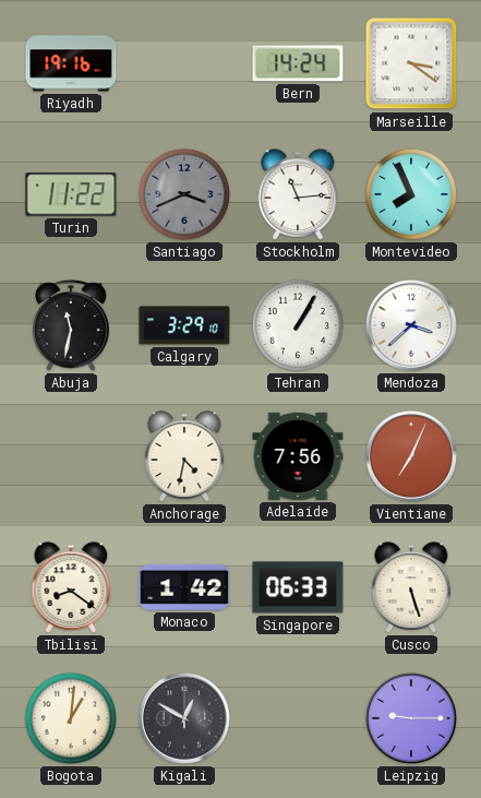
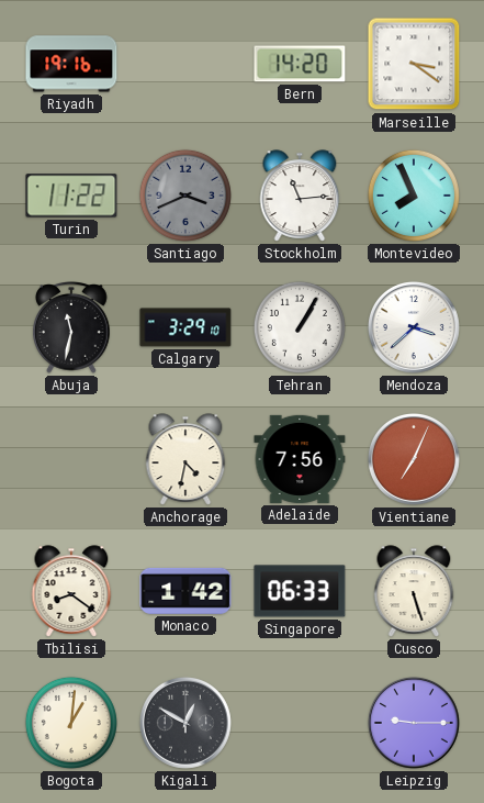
Bern: 14:24 -> 14:20
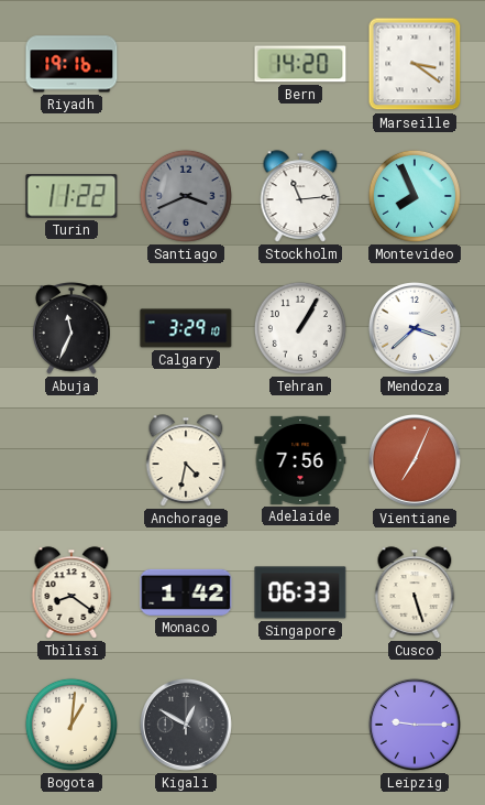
Abuja: 11:32 -> 11:34
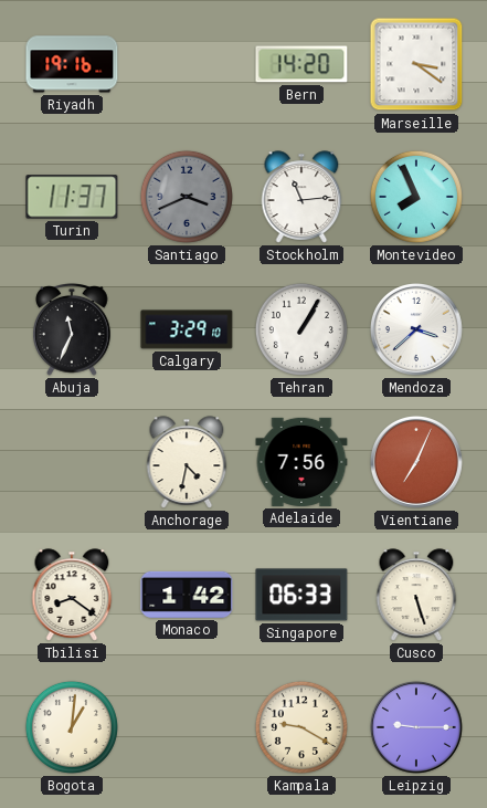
Turin: 11:22 -> 11:37
Kigali: 12:50 -> none
Kampala: none -> 9:20
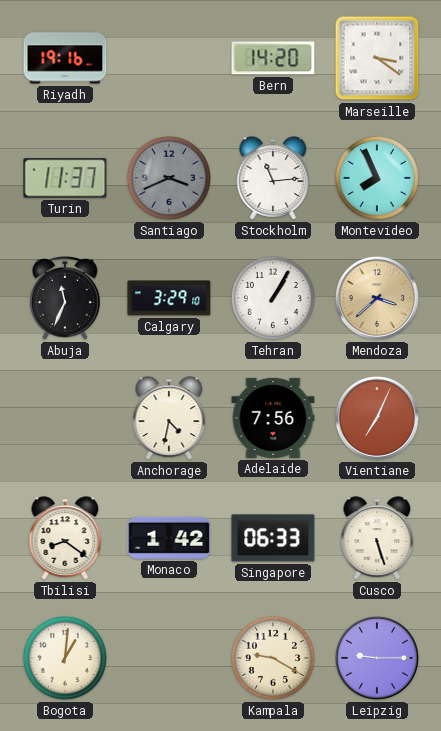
Mendoza dial: white -> champagne
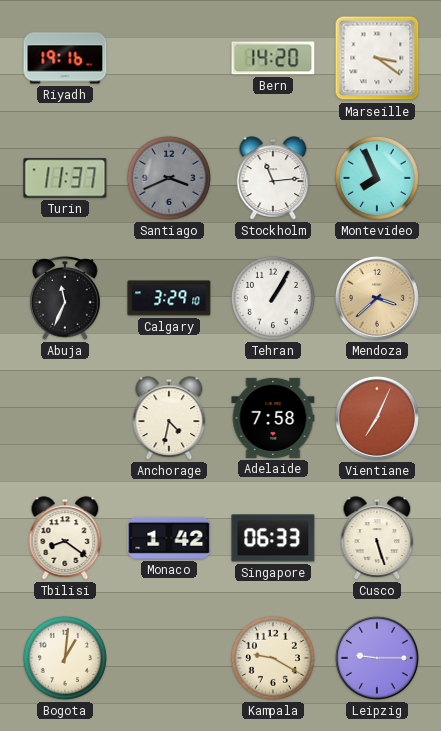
Adelaide: 7:56 -> 7:58
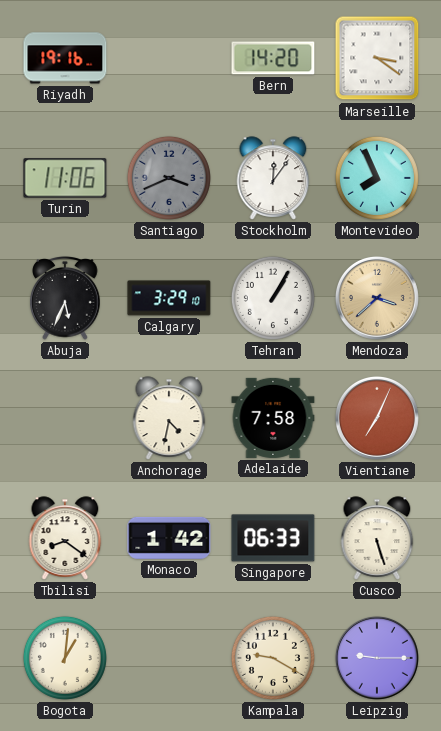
Turin: 11:37 -> 11:06
Stockholm: 11:14 -> 12:06
Abuja: 11:34 -> 5:34
